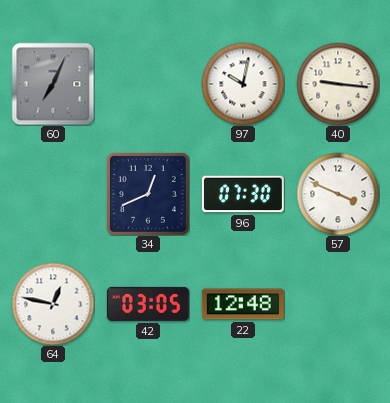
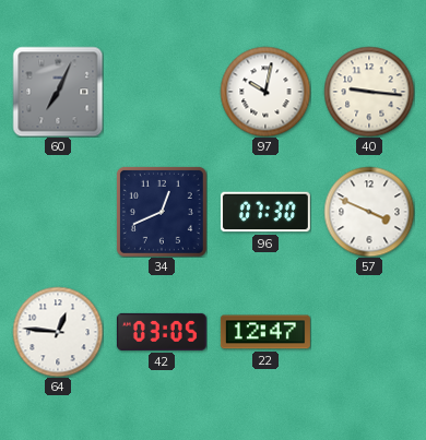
64: 12:47 -> 12:46
22: 12:48 -> 12:47
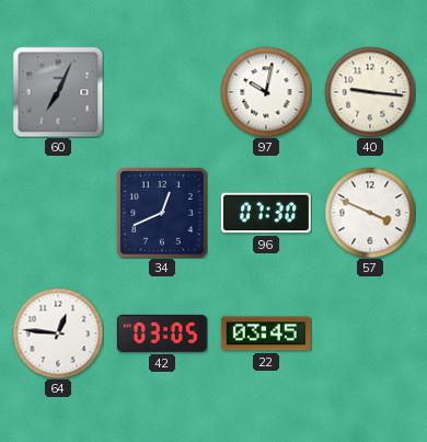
22: 12:47 -> 03:45
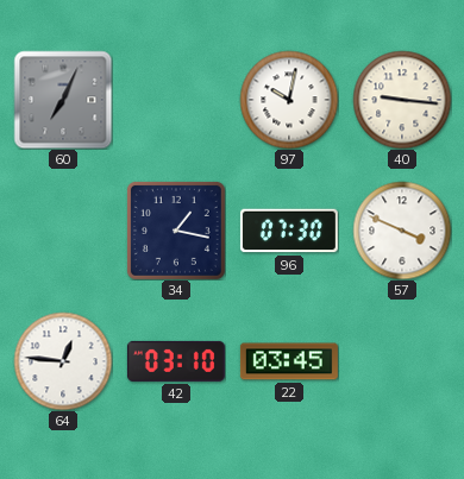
34: 12:41 -> 1:17
42: 03:05 -> 03:10
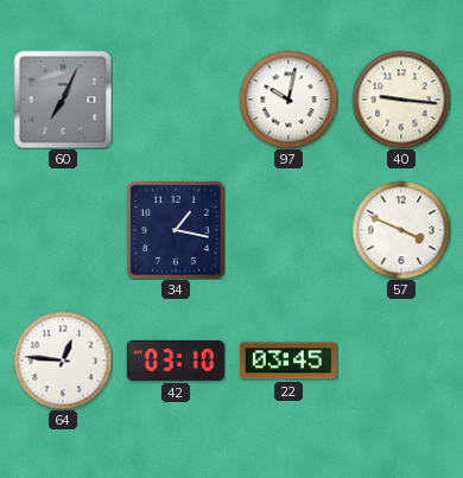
96: 07:30 -> none
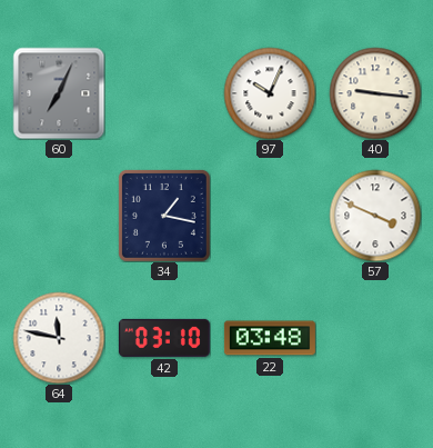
97: 10:02 -> 10:04
64: 12:46 -> 11:47
22: 03:45 -> 03:48
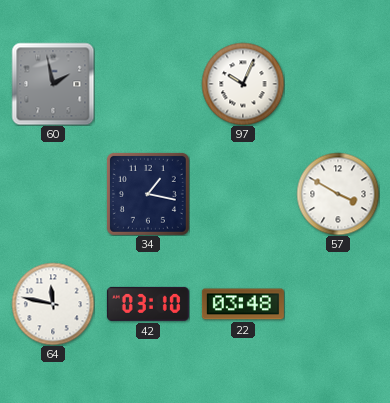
60: 7:04 -> 1:58
40: 9:16 -> none
57: 3:49 -> 3:50
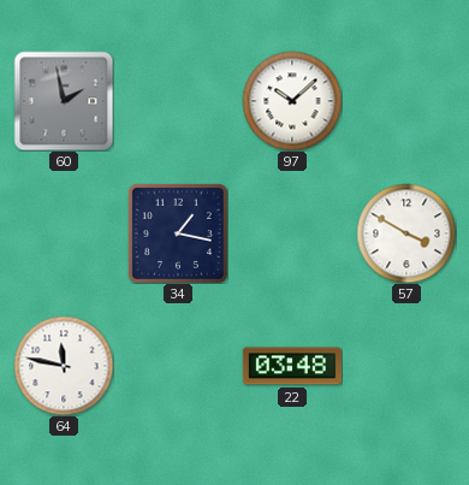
97: 10:04 -> 10:08
42: 03:10 -> none
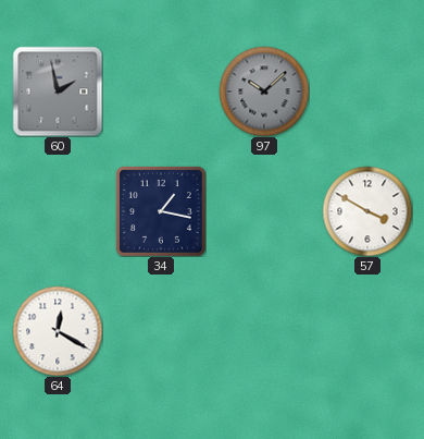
97 dial: white -> grey
64: 11:47 -> 12:20
22: 03:48 -> none
